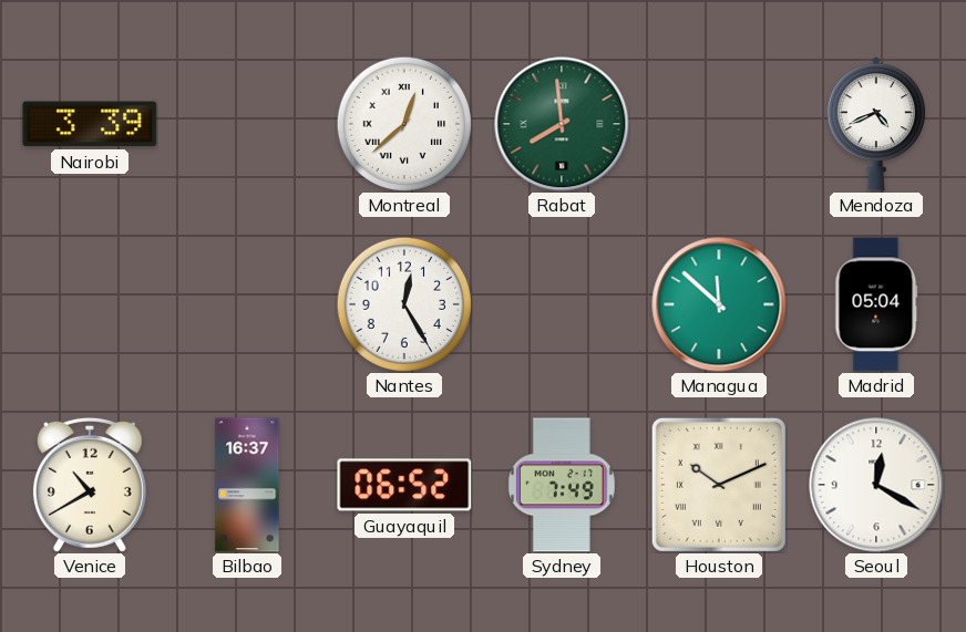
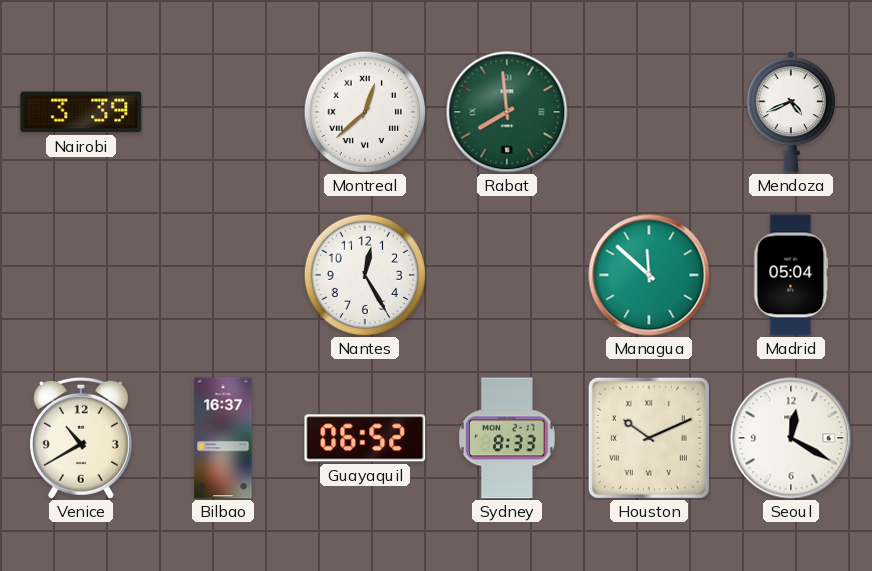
Sydney: 7:49 -> 8:33
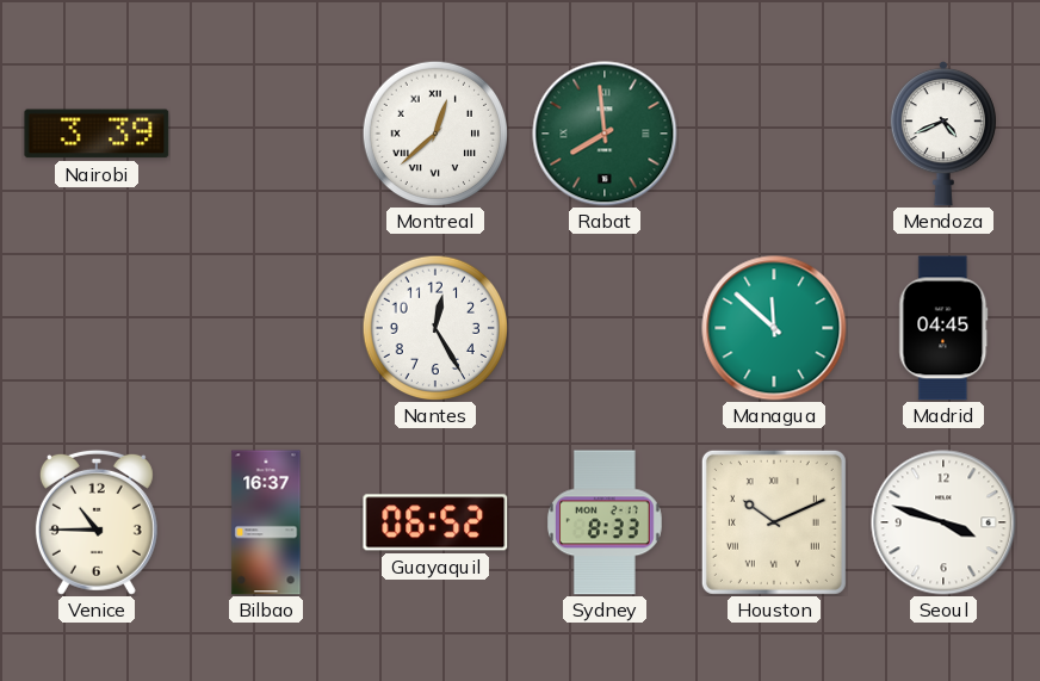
Madrid: 05:04 -> 04:45
Venice: 10:40 -> 10:45
Seoul: 12:20 -> 3:48
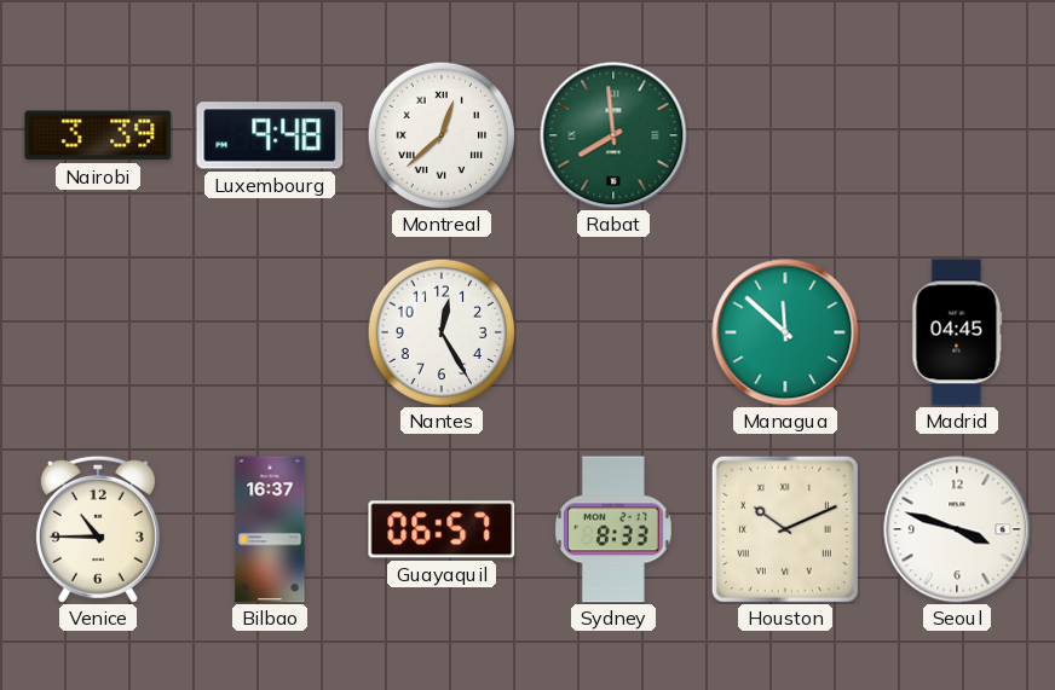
Luxembourg: none -> 9:48
Mendoza: 4:41 -> none
Guayaquil: 06:52 -> 06:57
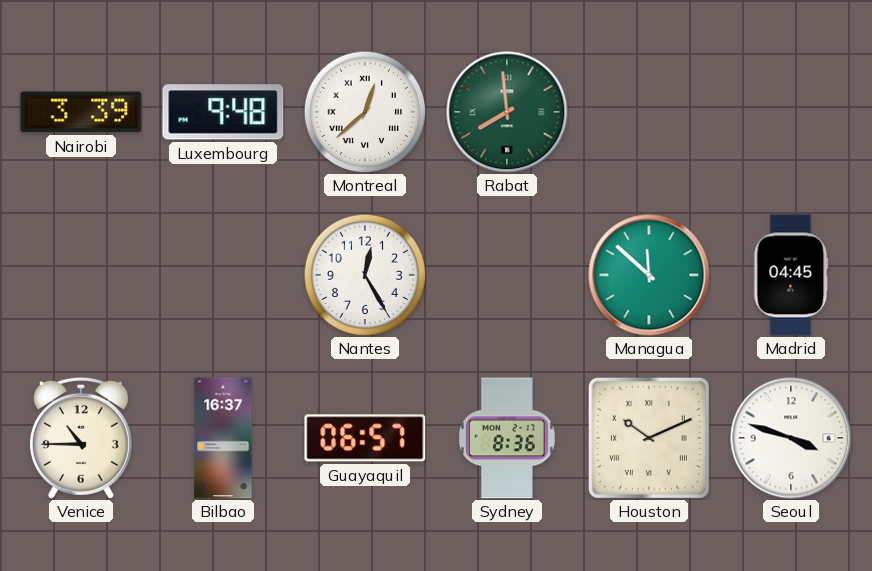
Sydney: 8:33 -> 8:36
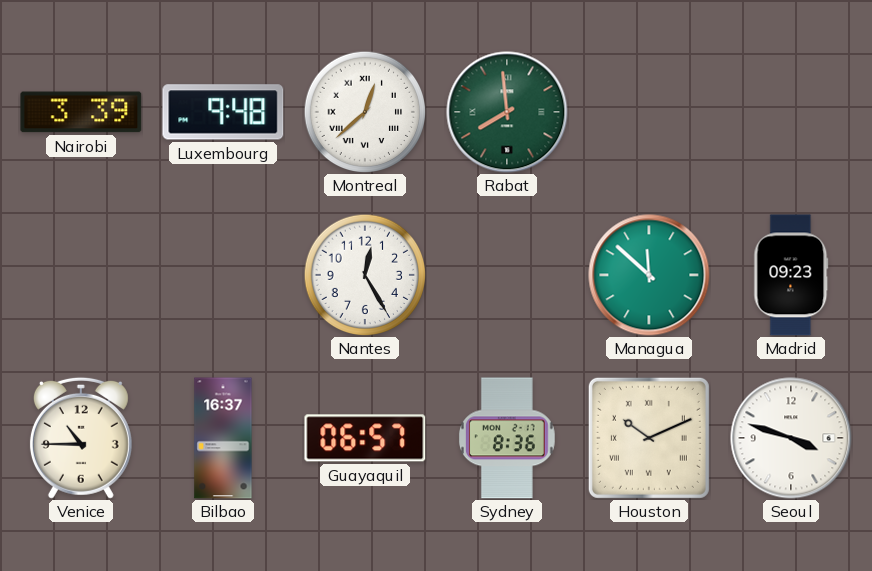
Madrid: 04:45 -> 09:23
